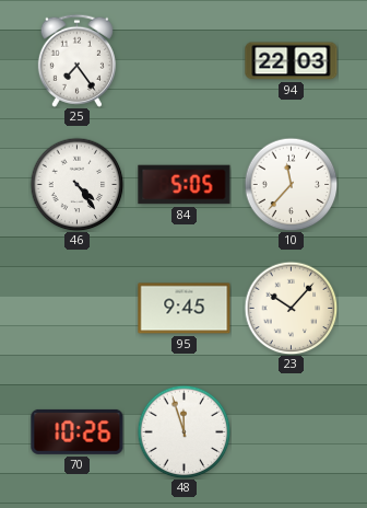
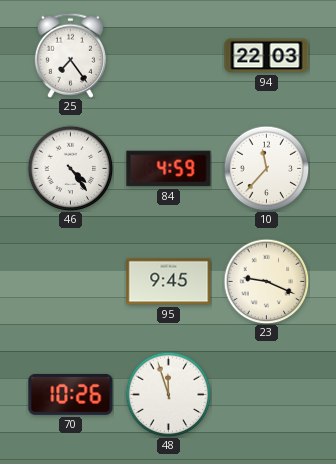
84: 5:05 -> 4:59
23: 10:07 -> 9:19
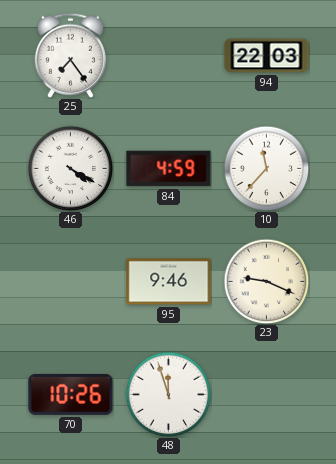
46: 4:24 -> 4:20
95: 9:45 -> 9:46
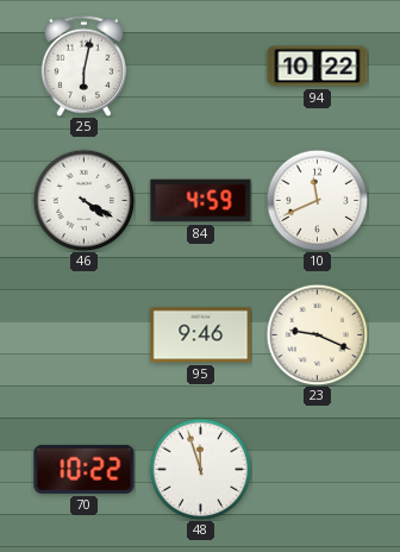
25: 7:24 -> 6:02
94: 22:03 -> 10:22
10: 11:37 -> 11:41
70: 10:26 -> 10:22
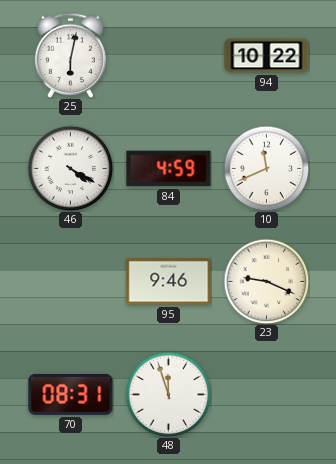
70: 10:22 -> 08:31
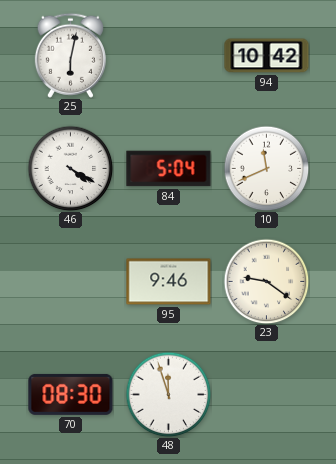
94: 10:22 -> 10:42
84: 4:59 -> 5:04
23: 9:19 -> 9:21
70: 08:31 -> 08:30
